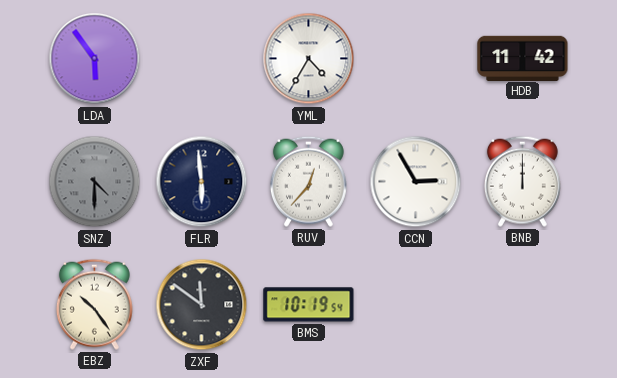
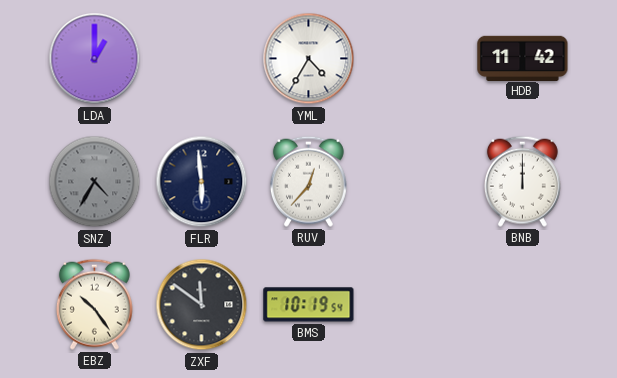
LDA: 5:54 -> 1:00
SNZ: 4:30 -> 4:35
CCN: 2:55 -> none
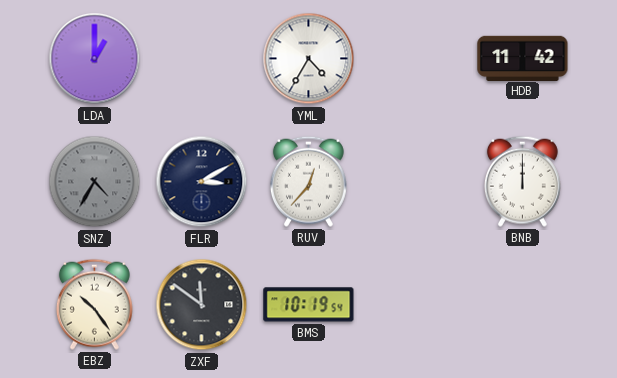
FLR: 5:59 -> 3:10
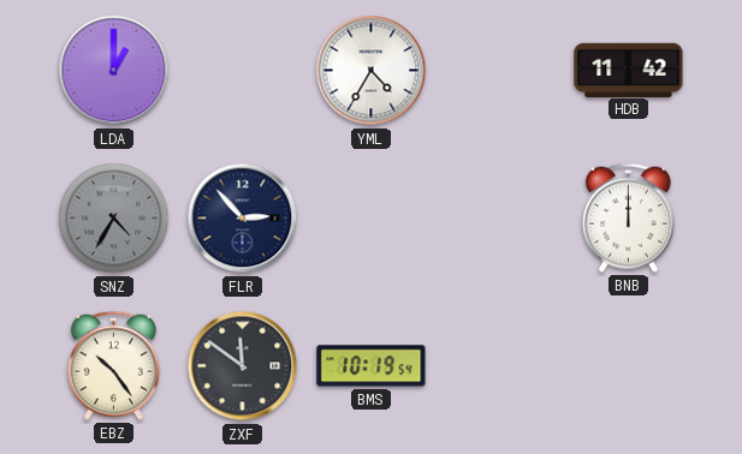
FLR: 3:10 -> 2:53
RUV: 12:37 -> none
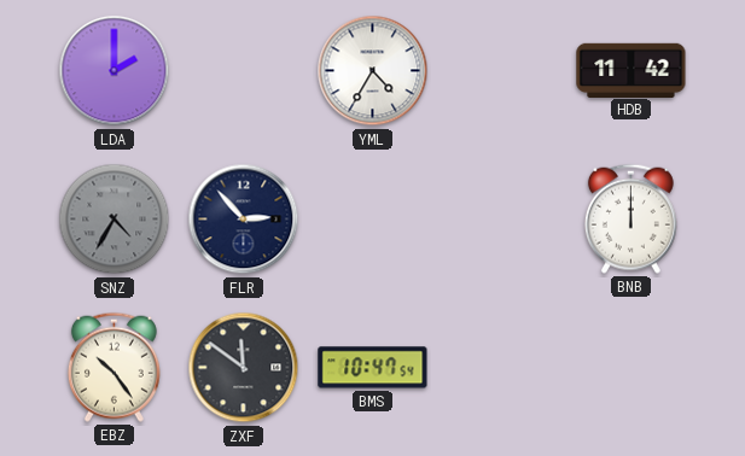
LDA: 1:00 -> 2:00
BMS: 10:19 -> 10:47
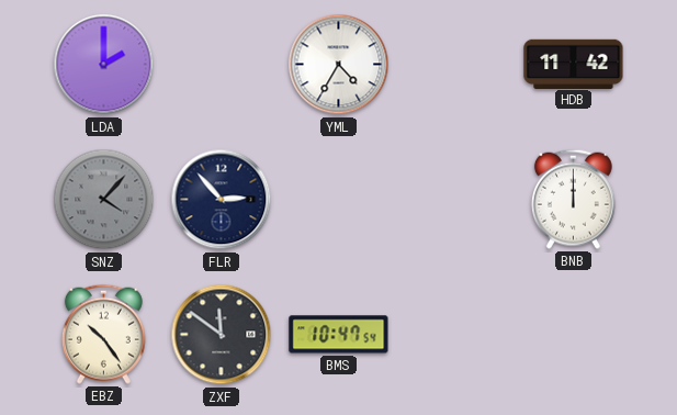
SNZ: 4:35 -> 4:07
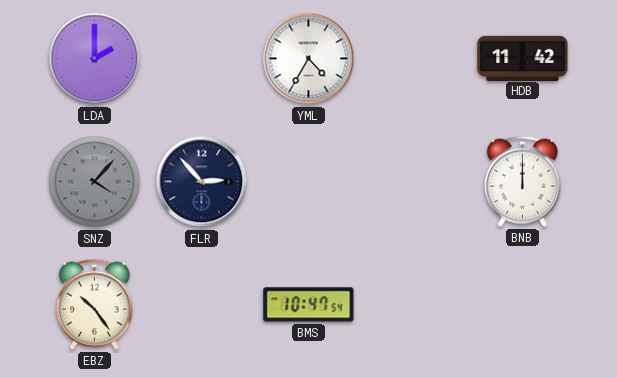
ZXF: 11:51 -> none
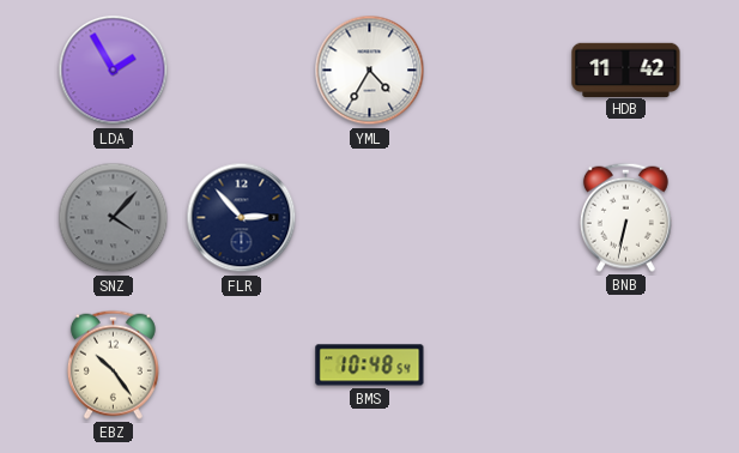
LDA: 2:00 -> 1:55
BNB: 12:00 -> 6:32
BMS: 10:47 -> 10:48
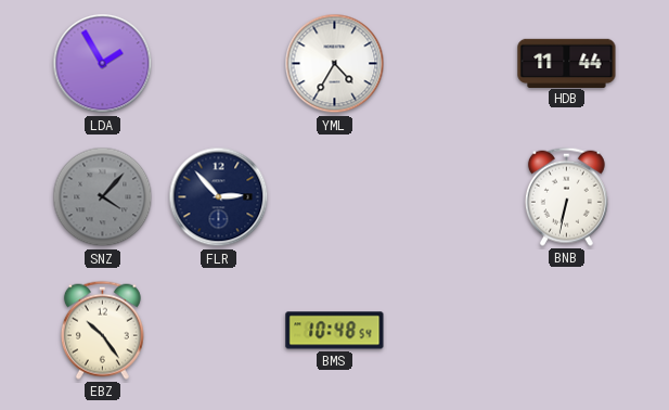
HDB: 11:42 -> 11:44
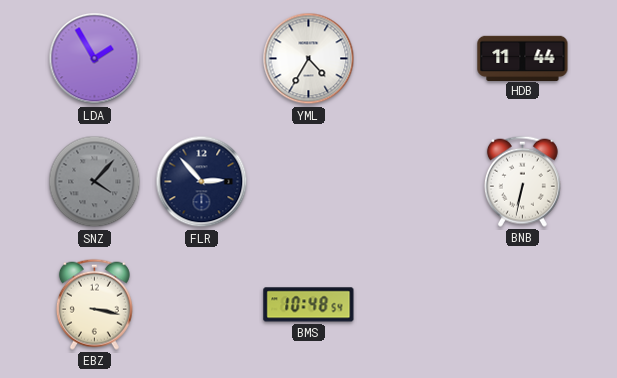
EBZ: 10:24 -> 3:17
